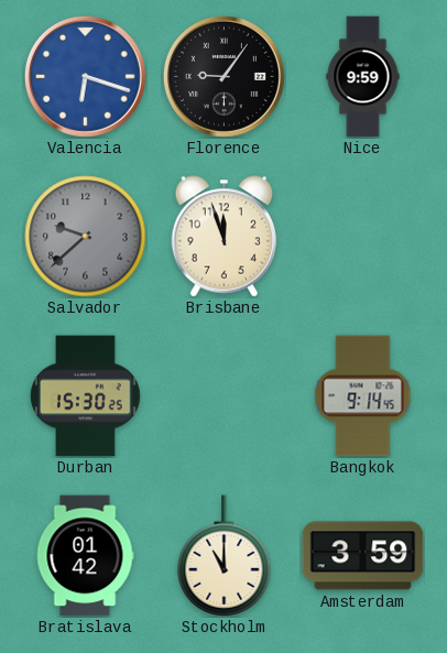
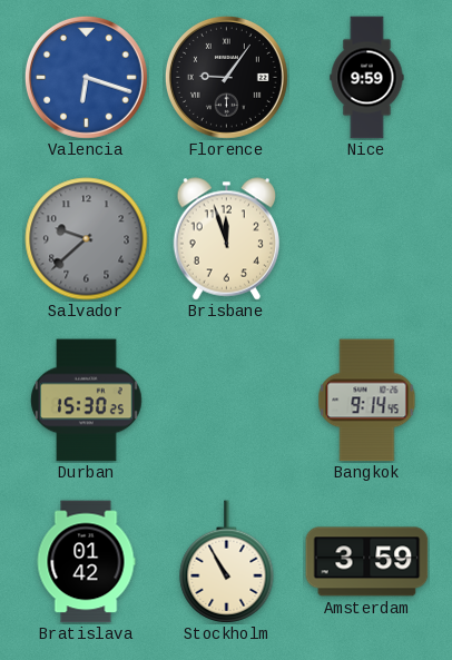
Stockholm: 11:00 -> 10:55
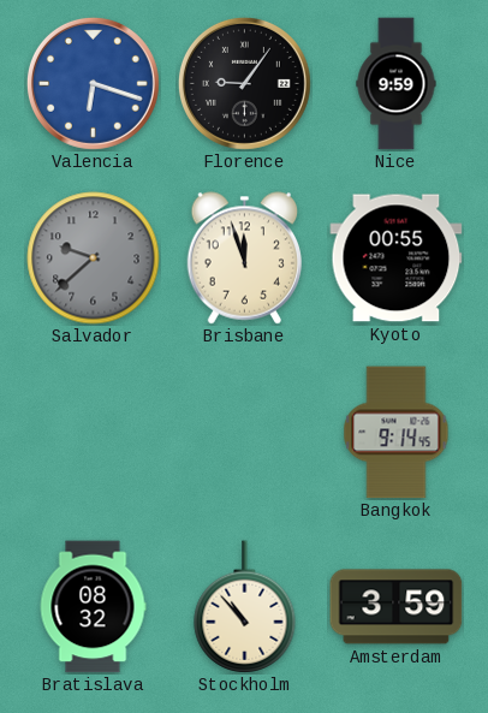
Kyoto: none -> 00:55
Durban: 15:30 -> none
Bratislava: 01:42 -> 08:32
Stockholm: 10:55 -> 10:53
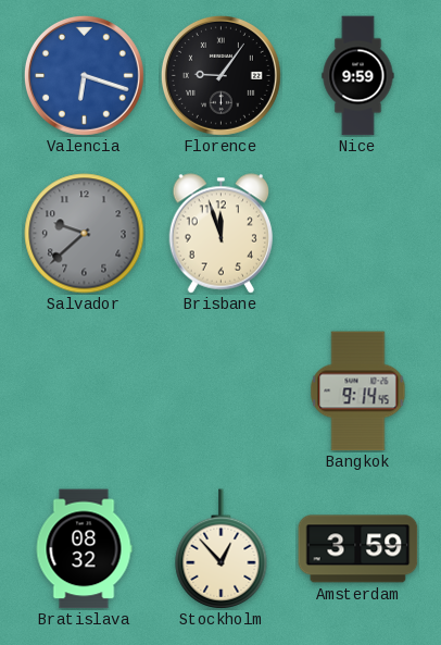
Kyoto: 00:55 -> none
Stockholm: 10:53 -> 12:53
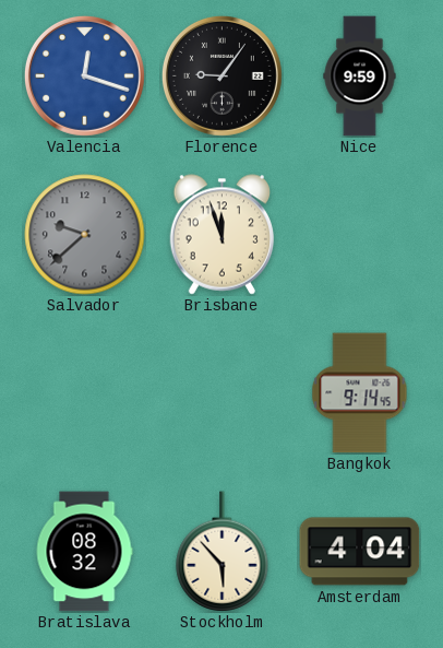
Valencia: 6:18 -> 12:18
Stockholm: 12:53 -> 5:53
Amsterdam: 3:59 -> 4:04
